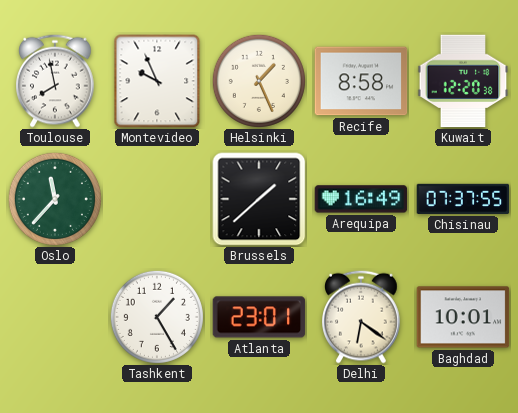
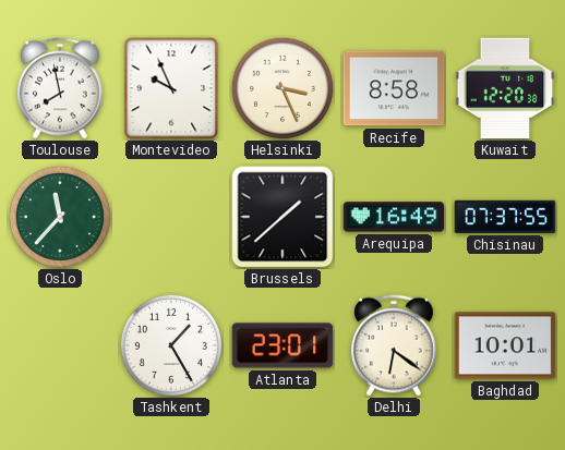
Helsinki: 1:26 -> 3:26
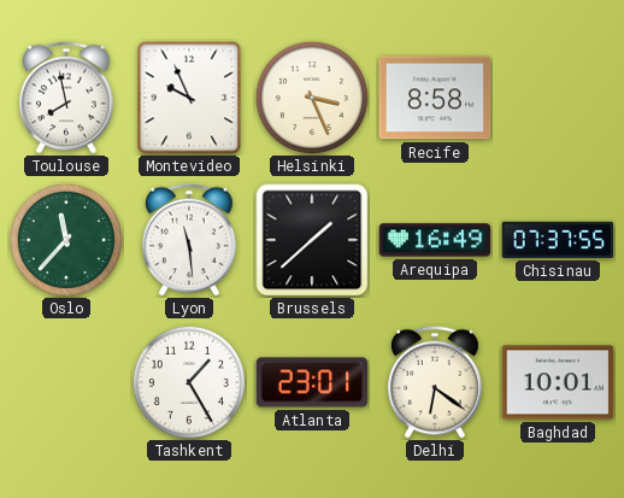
Kuwait: 12:20 -> none
Lyon: none -> 11:29
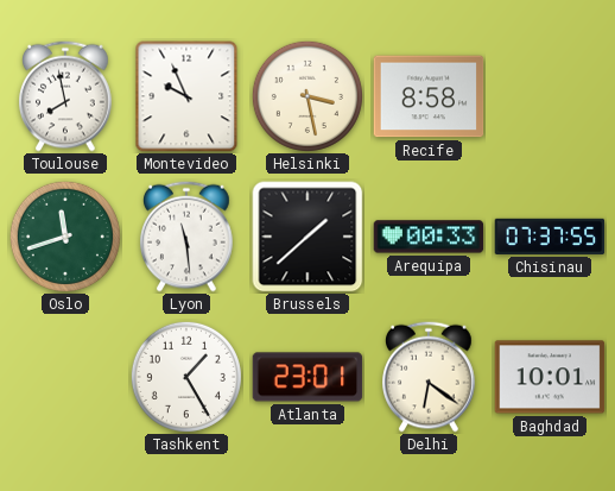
Helsinki: 3:26 -> 3:28
Oslo: 11:37 -> 11:42
Arequipa: 16:49 -> 00:33
